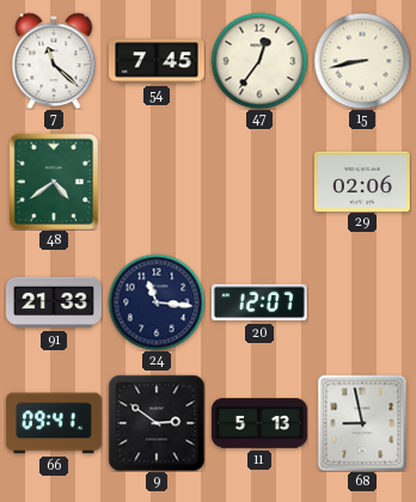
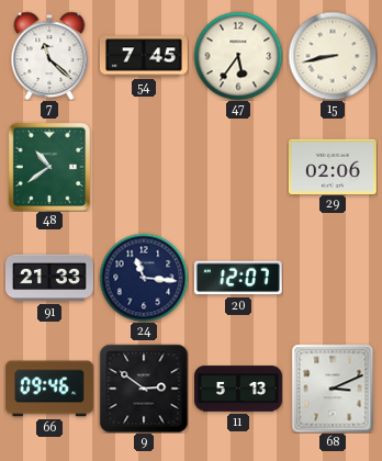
47: 12:36 -> 5:36
48: 4:39 -> 10:39
66: 09:41 -> 09:46
68: 8:58 -> 3:11
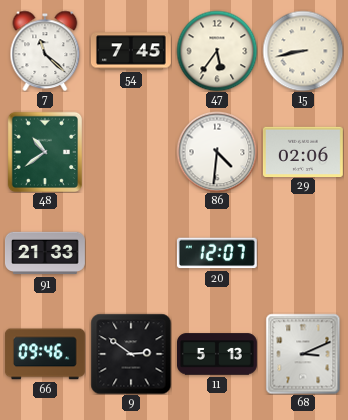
86: none -> 4:31
24: 11:16 -> none
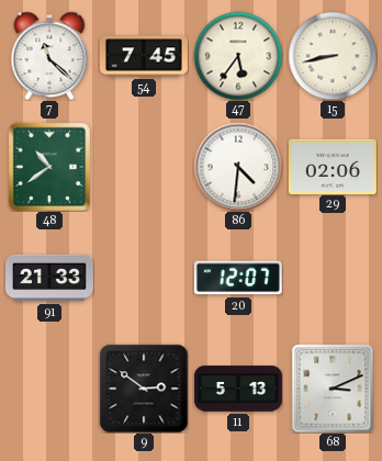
66: 09:46 -> none
